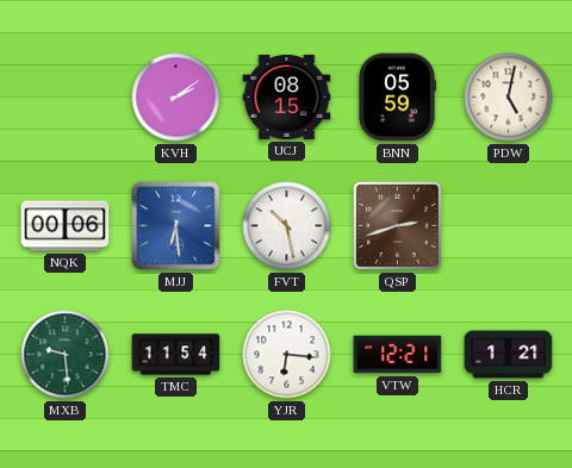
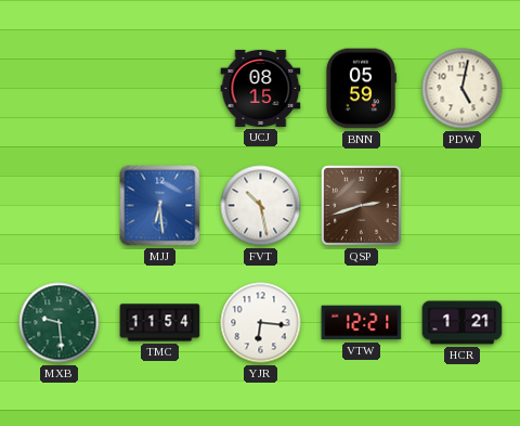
KVH: 2:09 -> none
NQK: 00:06 -> none
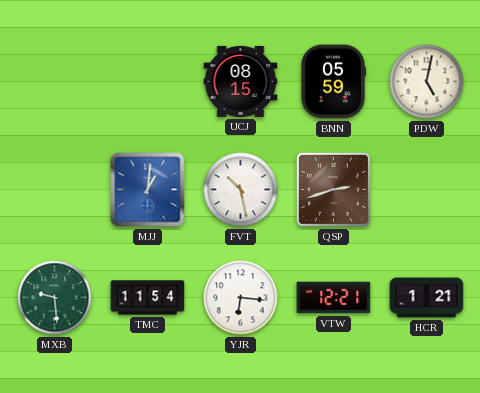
MJJ: 6:29 -> 1:01
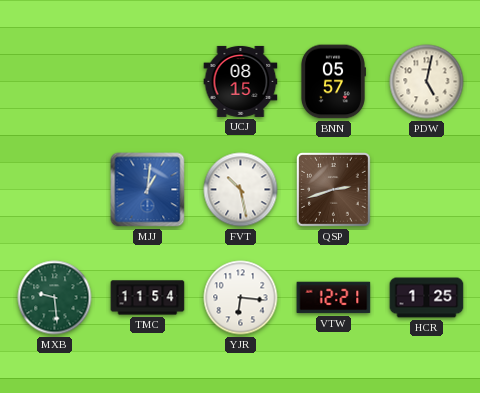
BNN: 05:59 -> 05:57
HCR: 1:21 -> 1:25
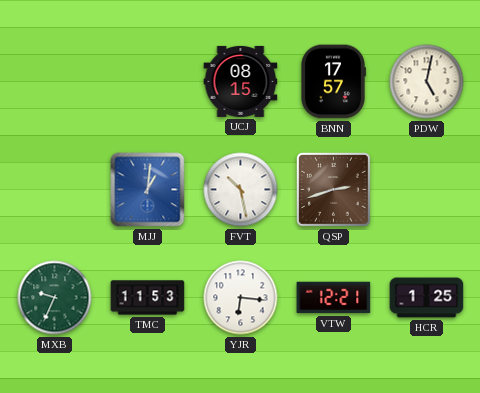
BNN: 05:57 -> 17:57
MXB: 9:29 -> 9:34
TMC: 11:54 -> 11:53
